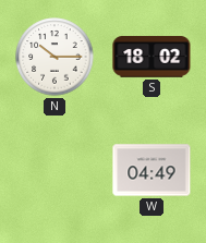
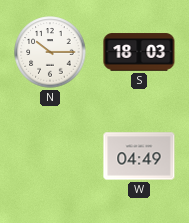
S: 18:02 -> 18:03
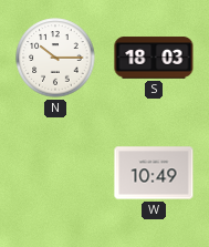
W: 04:49 -> 10:49
